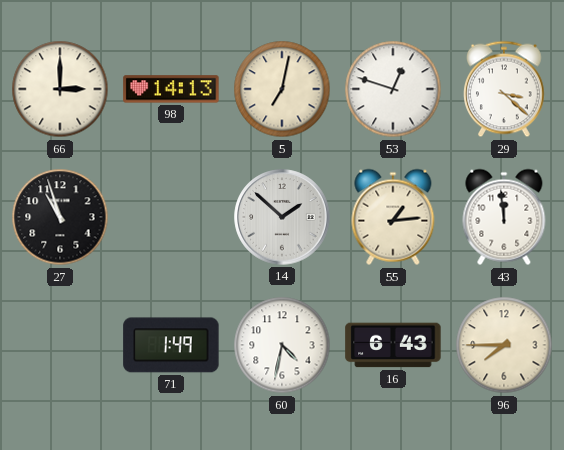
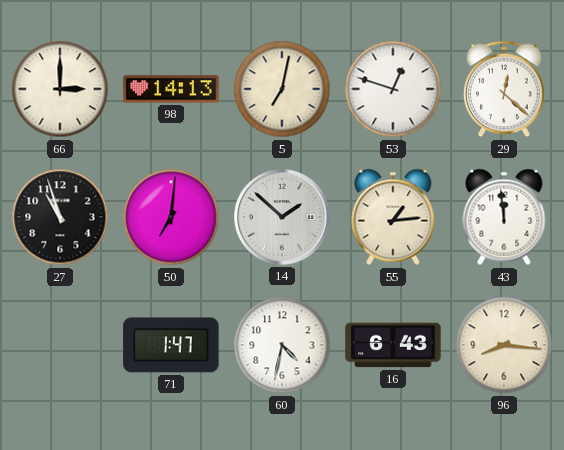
29: 3:22 -> 12:22
50: none -> 7:01
71: 1:49 -> 1:47
96: 7:45 -> 8:16
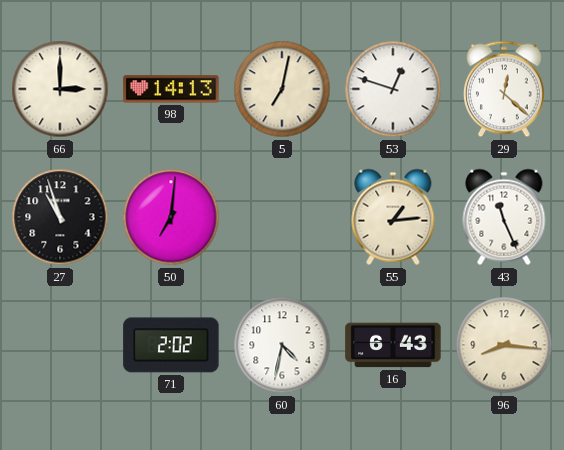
14: 1:52 -> none
43: 11:59 -> 11:26
71: 1:47 -> 2:02
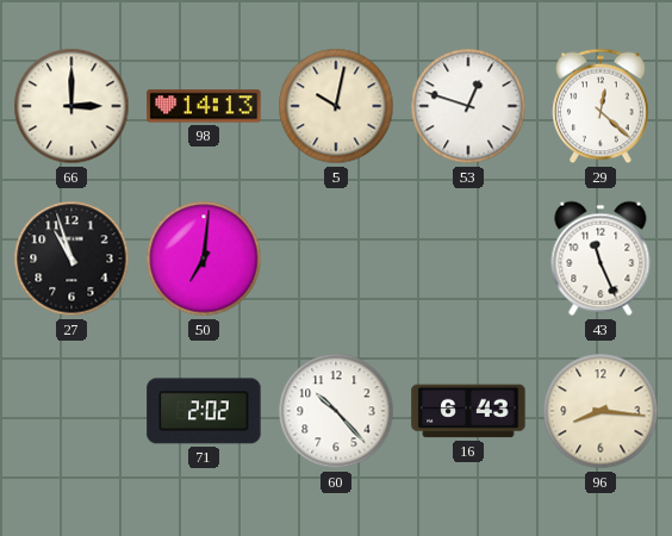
5: 7:02 -> 10:02
55: 1:14 -> none
60: 4:32 -> 10:23
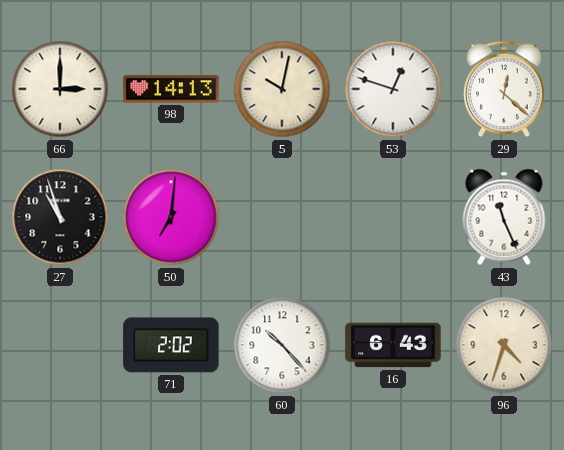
96: 8:16 -> 4:33
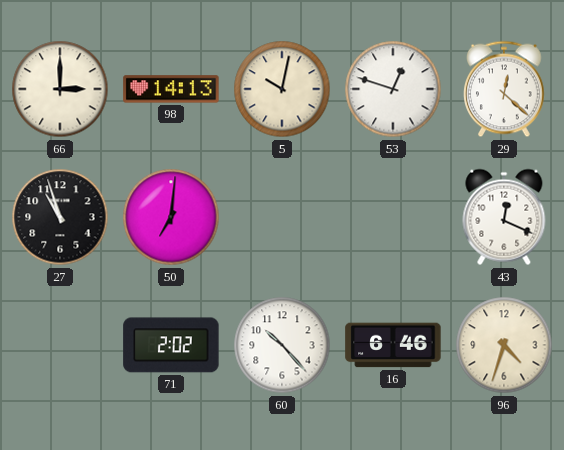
43: 11:26 -> 12:19
16: 6:43 -> 6:46
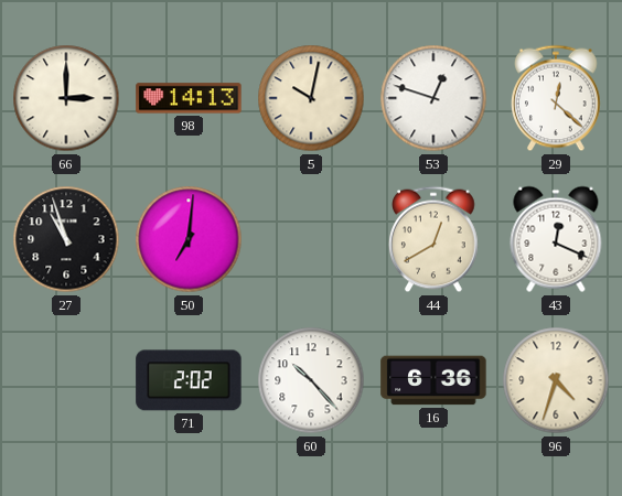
44: none -> 12:40
16: 6:46 -> 6:36
